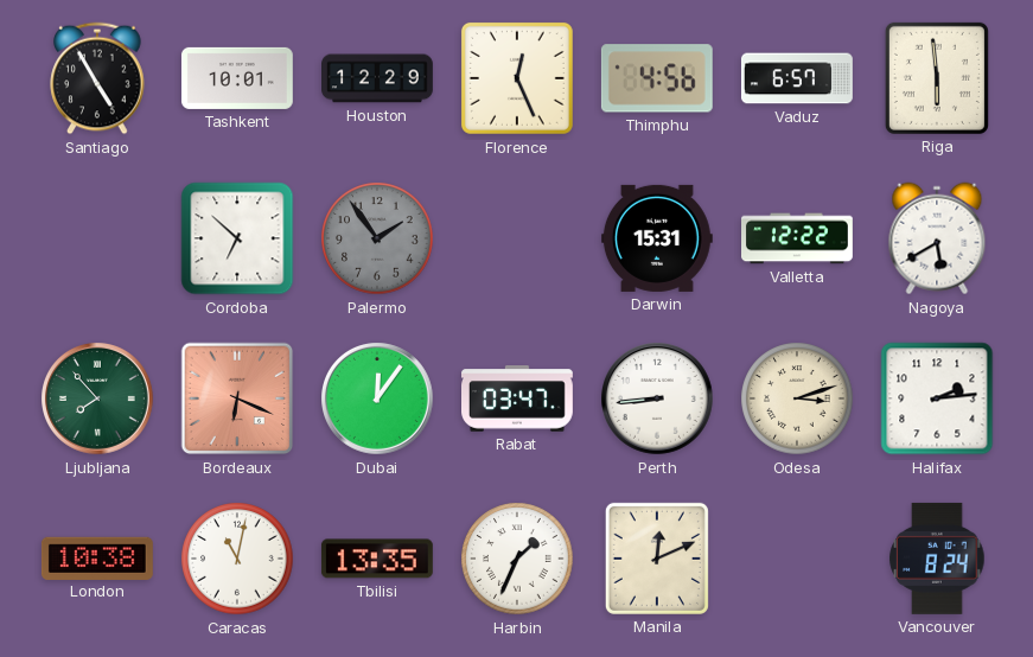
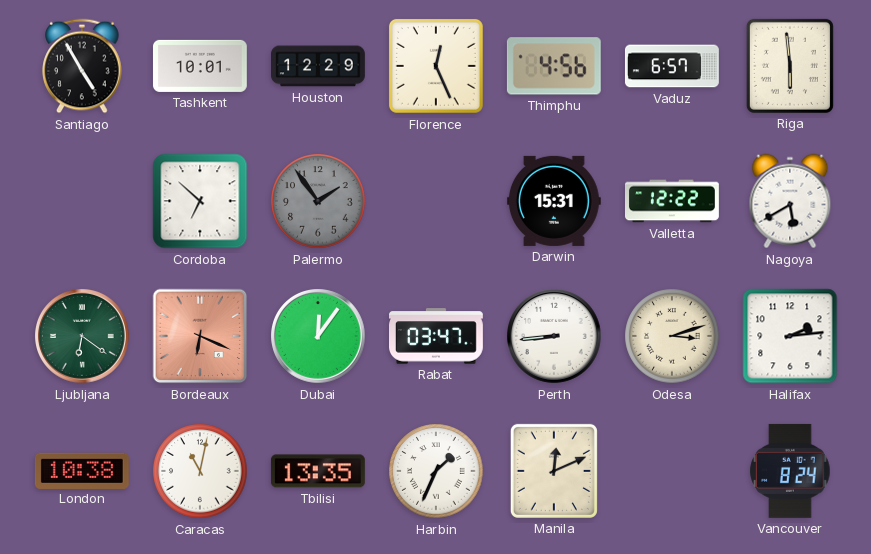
Ljubljana: 7:53 -> 6:21
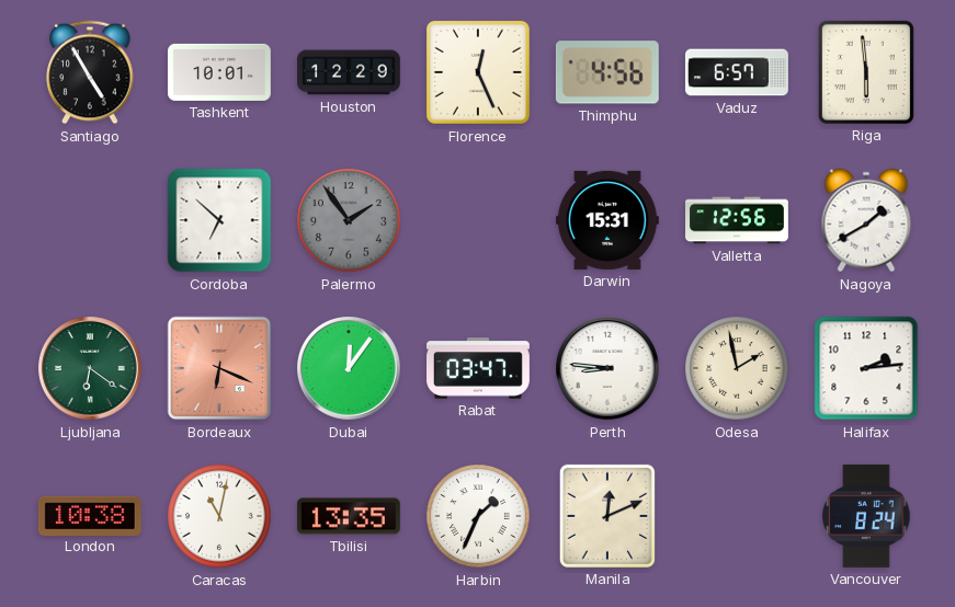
Valletta: 12:22 -> 12:56
Nagoya: 5:40 -> 1:40
Perth: 8:44 -> 8:46
Odesa: 3:12 -> 1:58
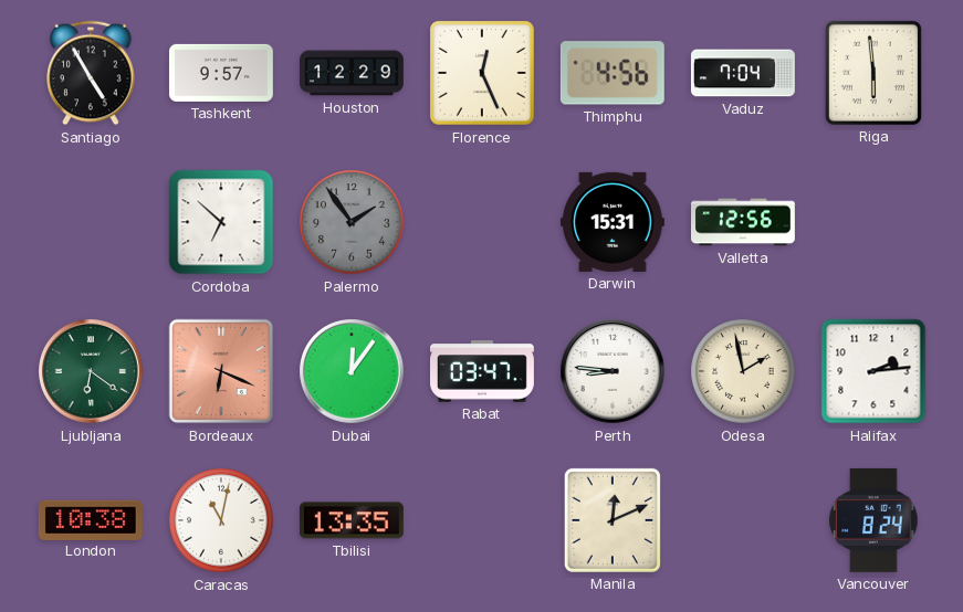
Tashkent: 10:01 -> 9:57
Vaduz: 6:57 -> 7:04
Nagoya: 1:40 -> none
Harbin: 1:34 -> none
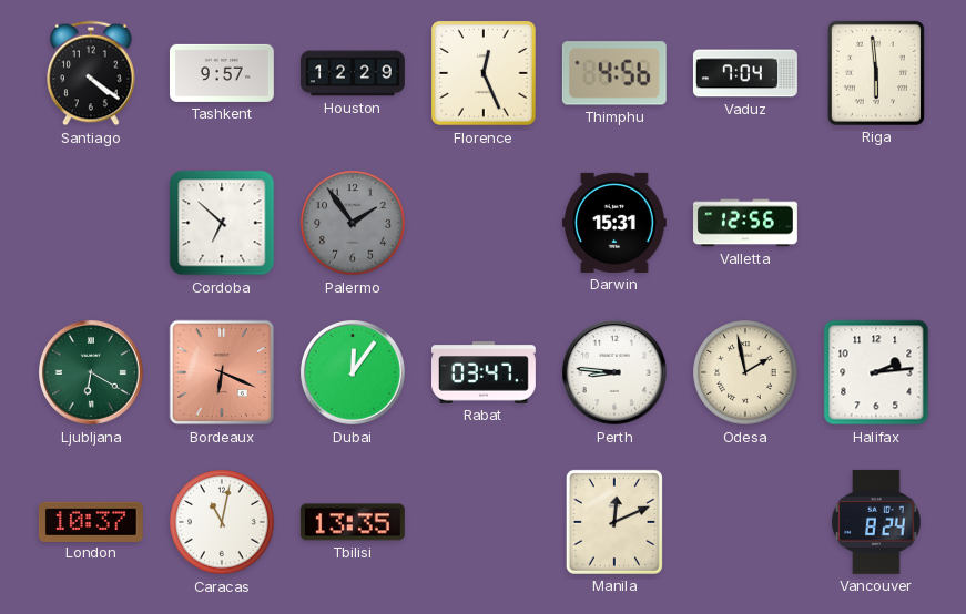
Santiago: 4:55 -> 4:21
Ljubljana: 6:21 -> 6:20
London: 10:38 -> 10:37
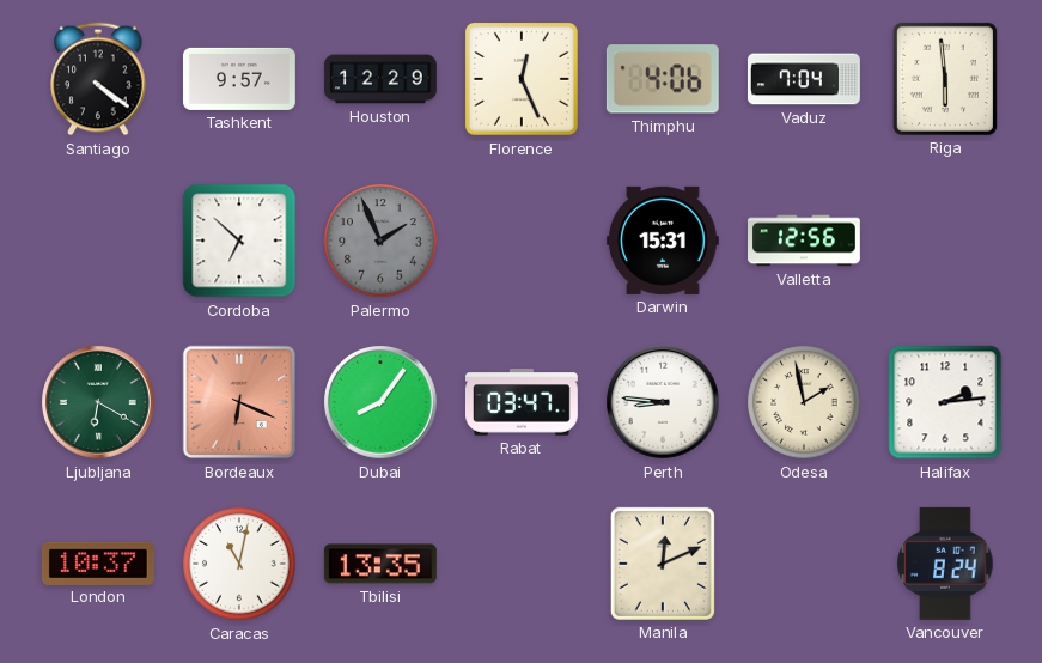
Thimphu: 4:56 -> 4:06
Palermo: 1:54 -> 1:56
Dubai: 12:06 -> 8:06
